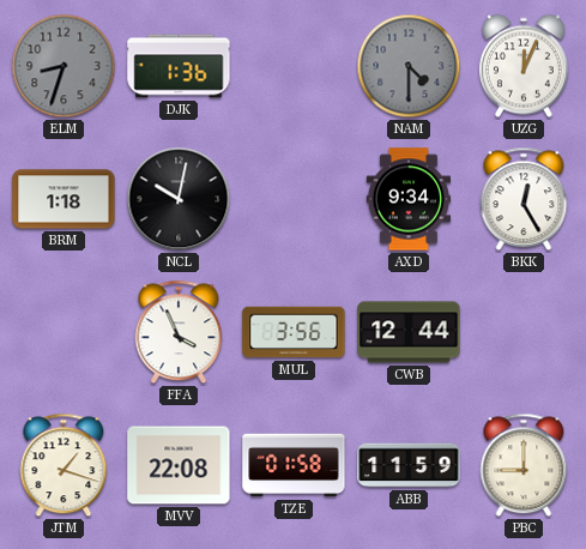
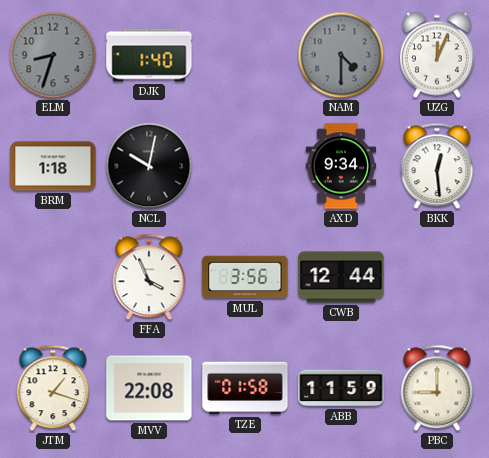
DJK: 1:36 -> 1:40
BKK: 12:25 -> 12:29
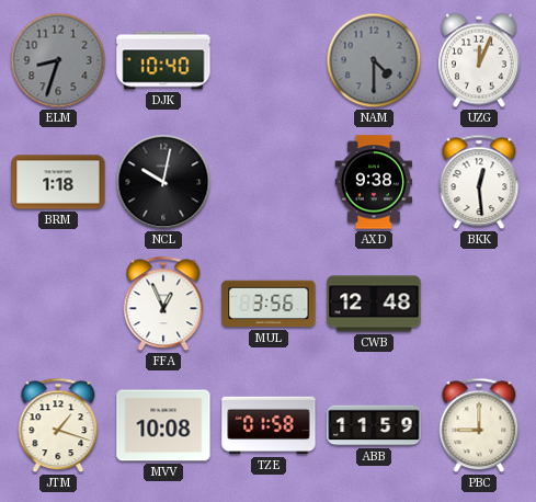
DJK: 1:40 -> 10:40
AXD: 9:34 -> 9:38
FFA: 3:56 -> 12:56
CWB: 12:44 -> 12:48
MVV: 22:08 -> 10:08
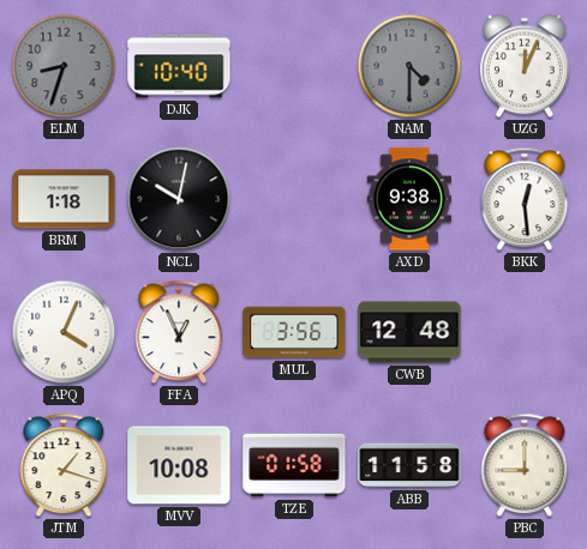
APQ: none -> 4:04
ABB: 11:59 -> 11:58
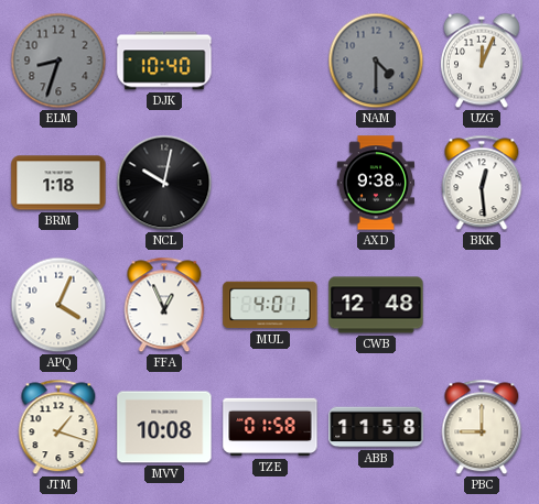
MUL: 3:56 -> 4:01
